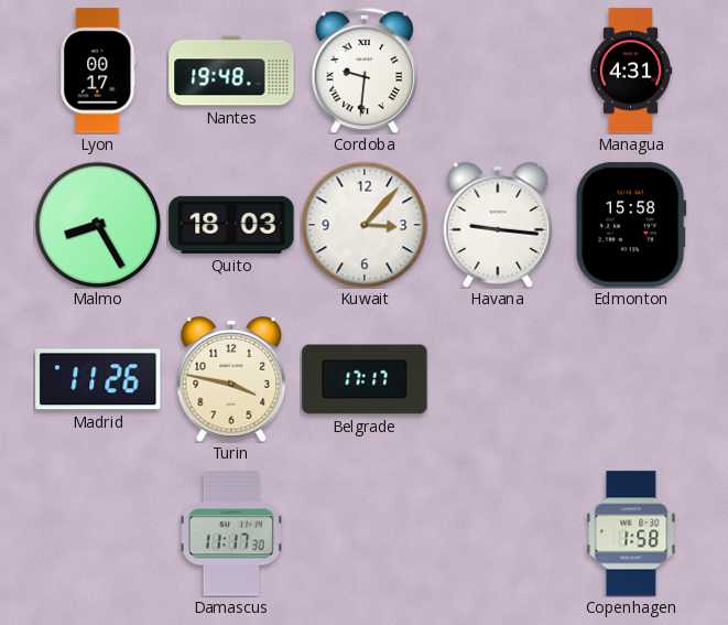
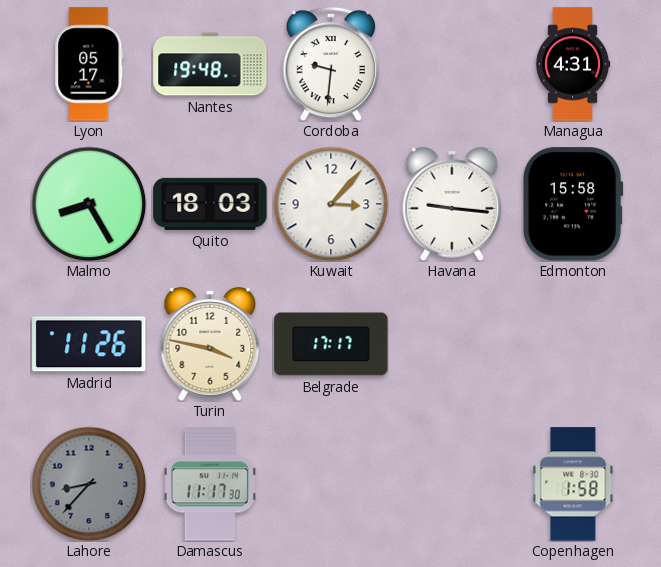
Lyon: 00:17 -> 05:17
Lahore: none -> 8:37
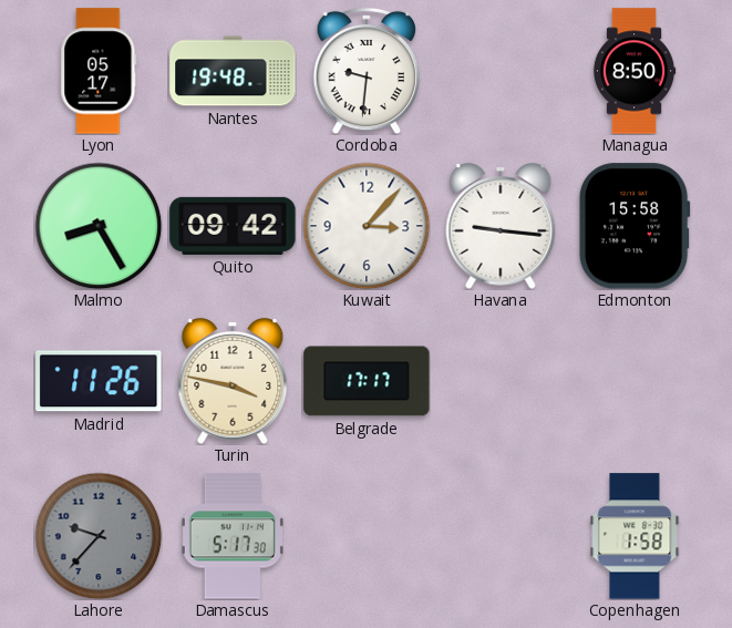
Managua: 4:31 -> 8:50
Quito: 18:03 -> 09:42
Lahore: 8:37 -> 9:37
Damascus: 11:17 -> 5:17
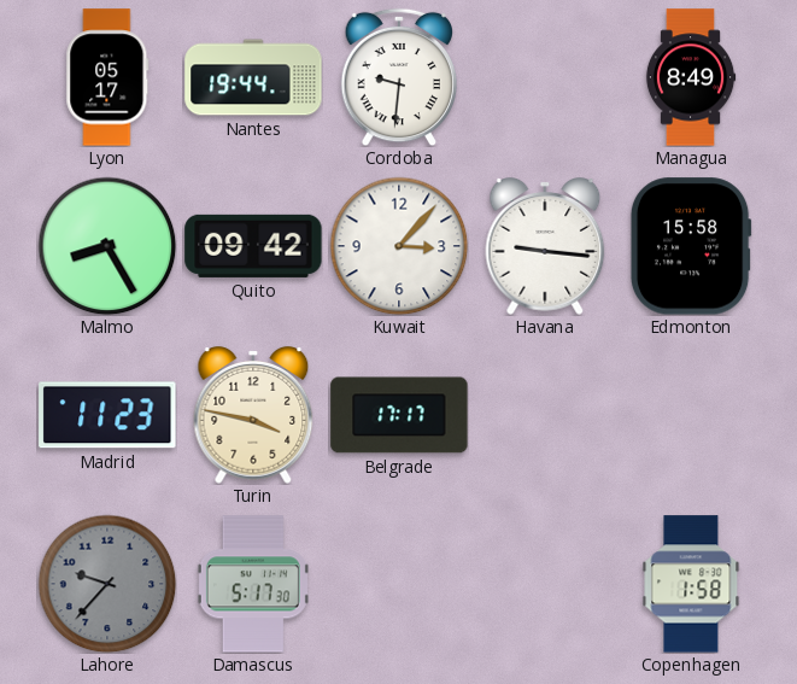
Nantes: 19:48 -> 19:44
Managua: 8:50 -> 8:49
Madrid: 11:26 -> 11:23
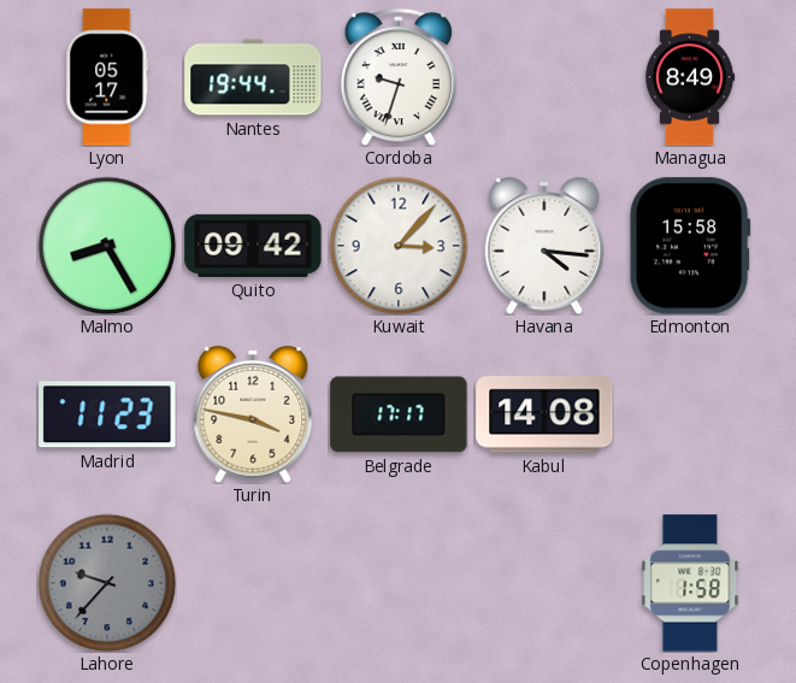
Cordoba: 9:31 -> 9:33
Havana: 9:16 -> 4:16
Kabul: none -> 14:08
Damascus: 5:17 -> none
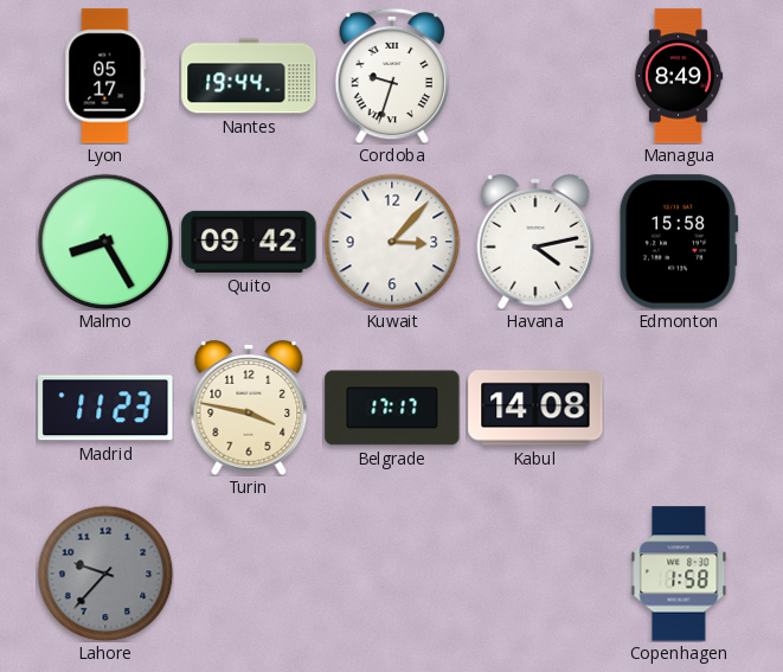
Havana: 4:16 -> 4:13
